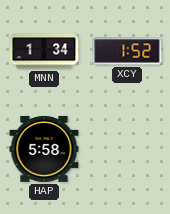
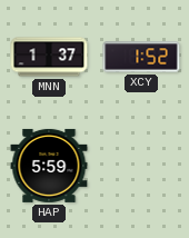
MNN: 1:34 -> 1:37
HAP: 5:58 -> 5:59
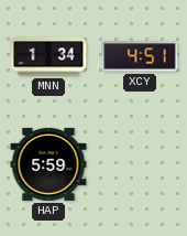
MNN: 1:37 -> 1:34
XCY: 1:52 -> 4:51
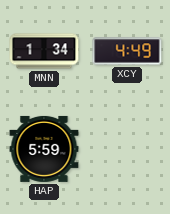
XCY: 4:51 -> 4:49
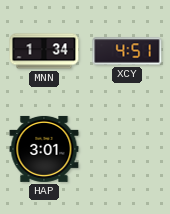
XCY: 4:49 -> 4:51
HAP: 5:59 -> 3:01
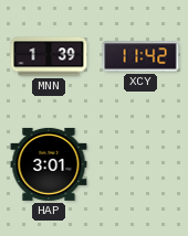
MNN: 1:34 -> 1:39
XCY: 4:51 -> 11:42
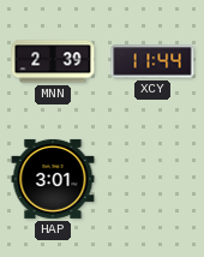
MNN: 1:39 -> 2:39
XCY: 11:42 -> 11:44
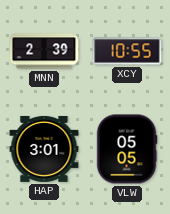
XCY: 11:44 -> 10:55
VLW: none -> 05:05
